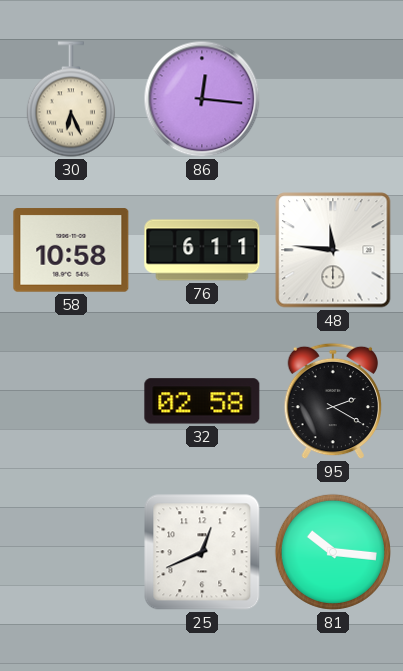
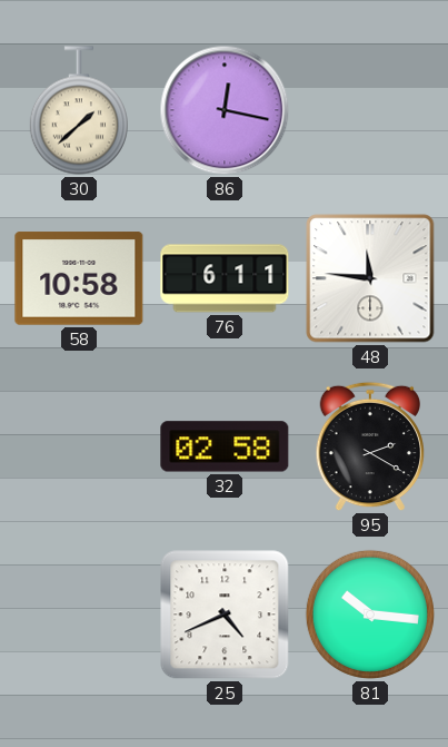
30: 6:26 -> 1:38
86: 12:16 -> 12:17
25: 12:41 -> 4:41
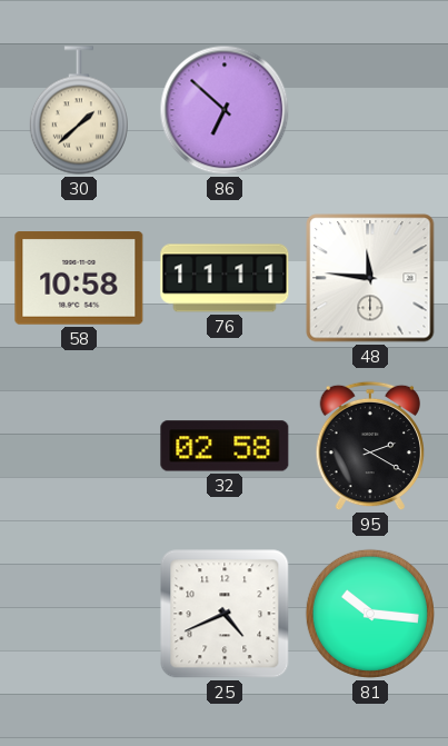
86: 12:17 -> 6:52
76: 6:11 -> 11:11
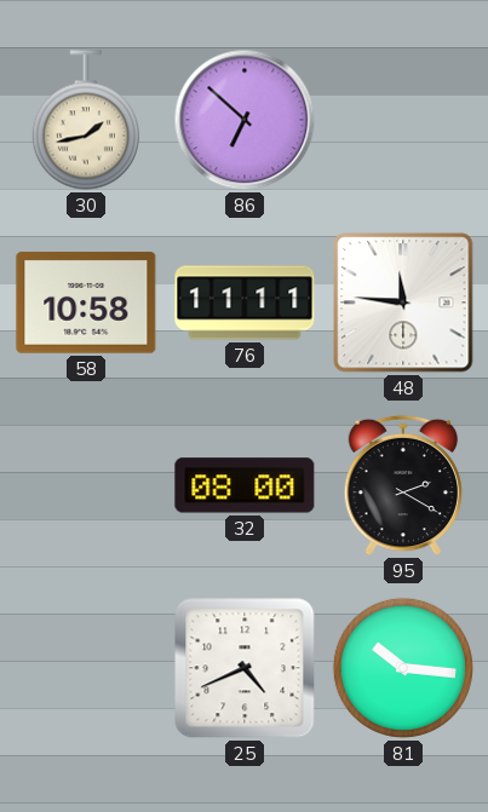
30: 1:38 -> 1:43
32: 02:58 -> 08:00
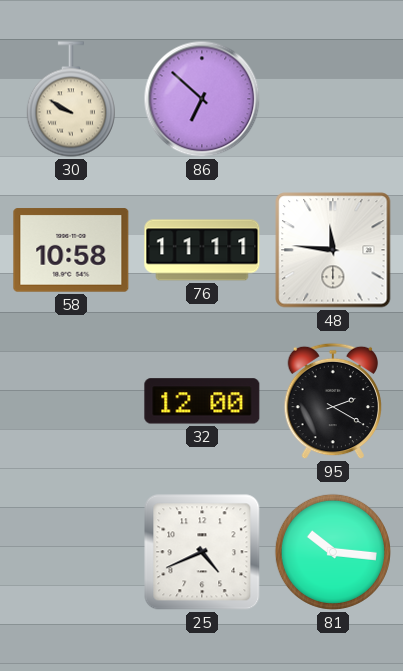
30: 1:43 -> 9:50
32: 08:00 -> 12:00
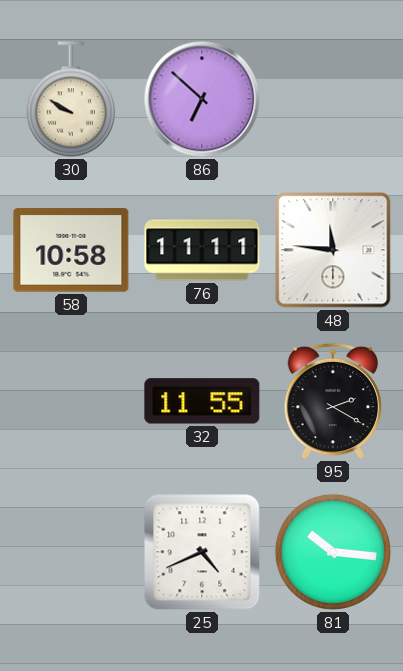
32: 12:00 -> 11:55
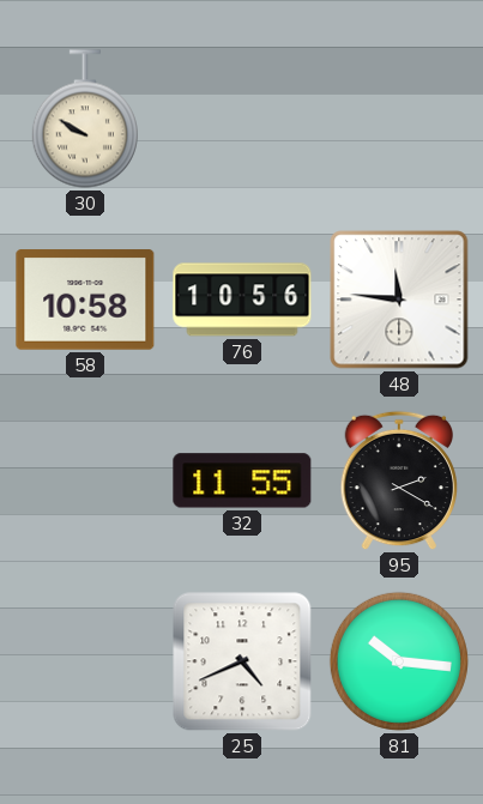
86: 6:52 -> none
76: 11:11 -> 10:56
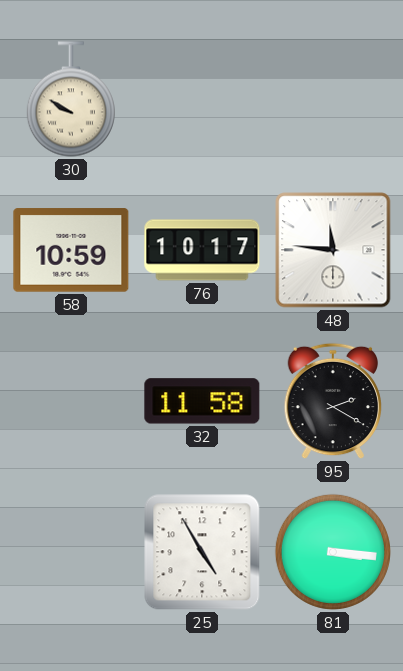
58: 10:58 -> 10:59
76: 10:56 -> 10:17
32: 11:55 -> 11:58
25: 4:41 -> 4:55
81: 10:16 -> 3:16
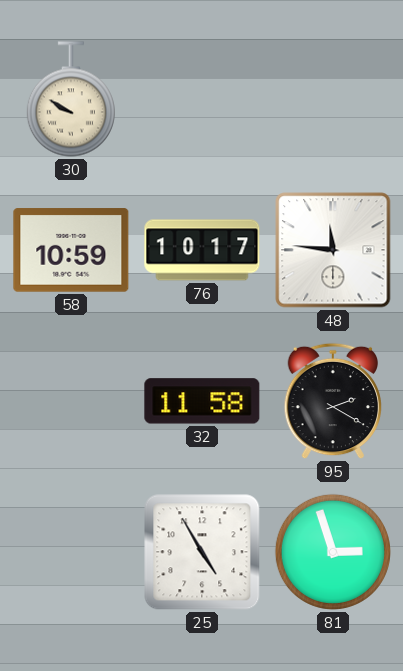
81: 3:16 -> 2:57
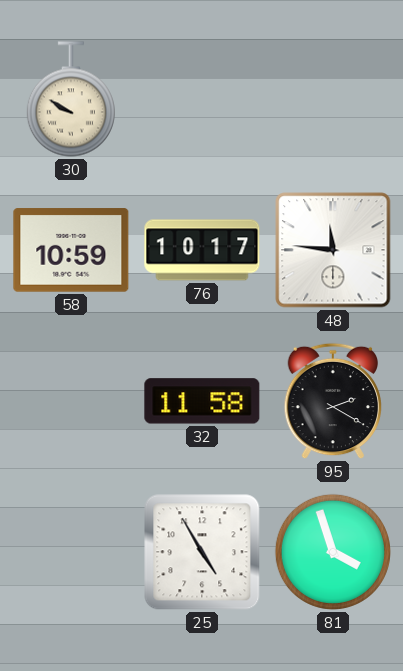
81: 2:57 -> 3:57
